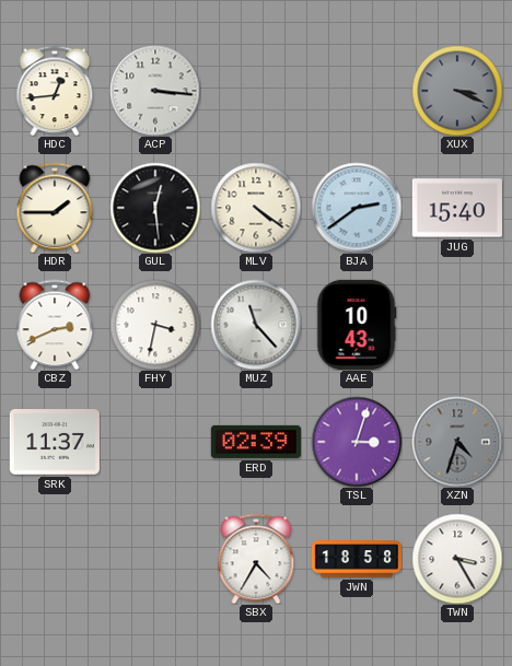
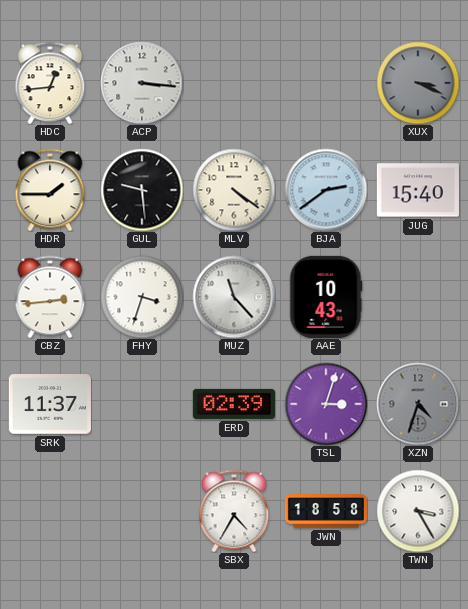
GUL: 12:29 -> 9:29
CBZ: 2:41 -> 2:44
FHY: 3:32 -> 3:33
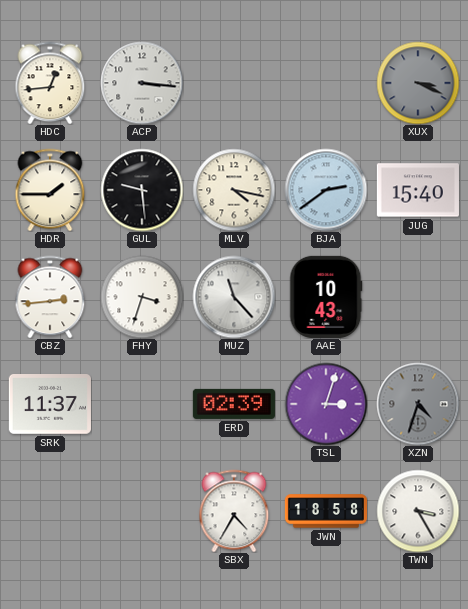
MLV: 4:21 -> 4:17
